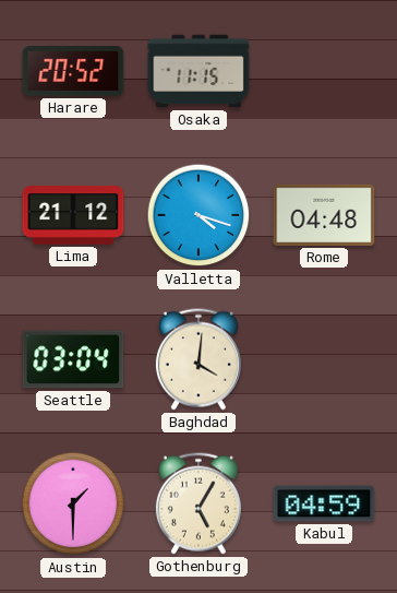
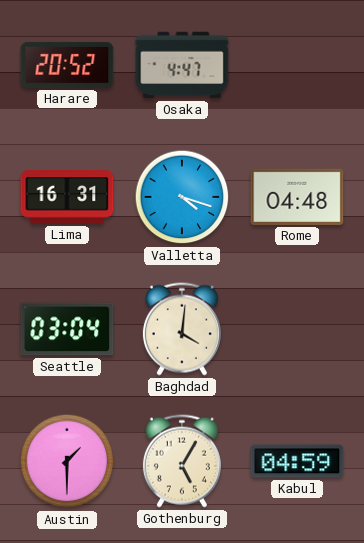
Osaka: 11:15 -> 4:47
Lima: 21:12 -> 16:31
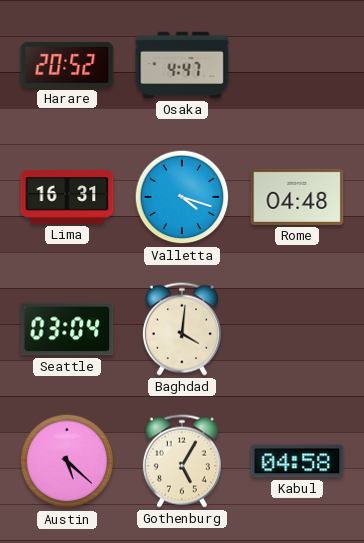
Austin: 1:30 -> 5:22
Kabul: 04:59 -> 04:58
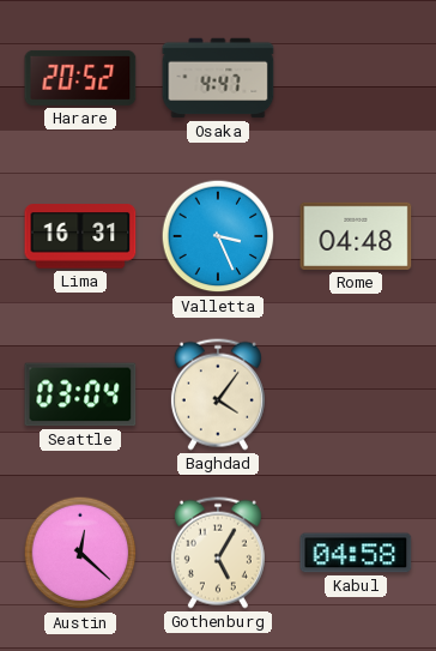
Valletta: 4:18 -> 3:26
Baghdad: 4:01 -> 4:06
Austin: 5:22 -> 12:22
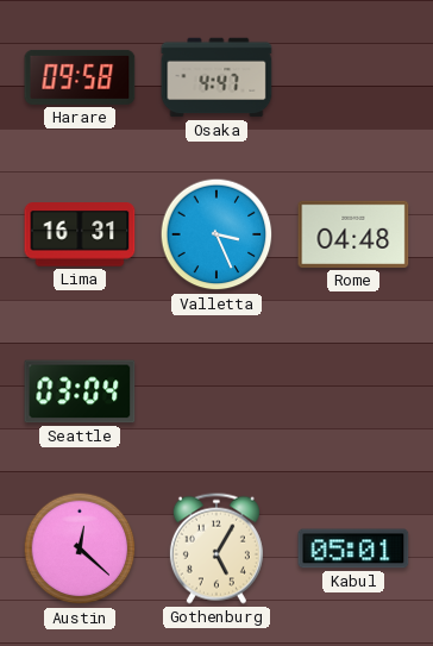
Harare: 20:52 -> 09:58
Baghdad: 4:06 -> none
Kabul: 04:58 -> 05:01
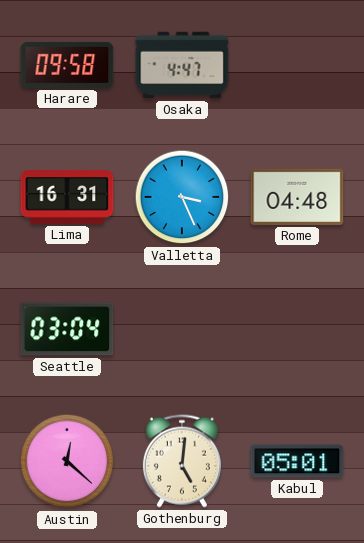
Gothenburg: 5:05 -> 5:01
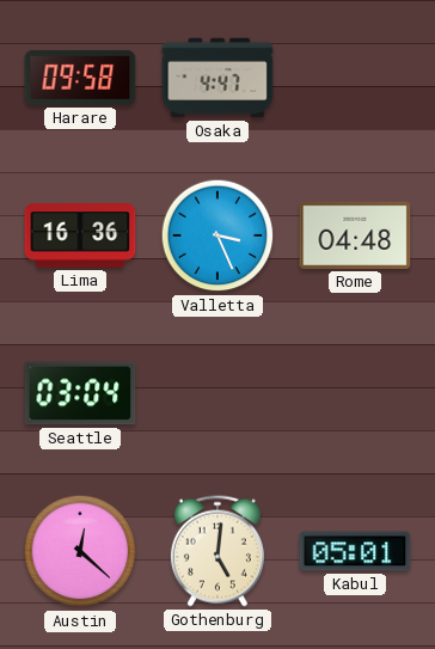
Lima: 16:31 -> 16:36
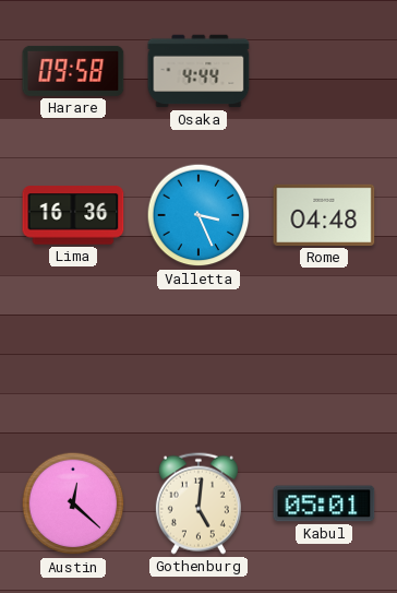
Osaka: 4:47 -> 4:44
Seattle: 03:04 -> none
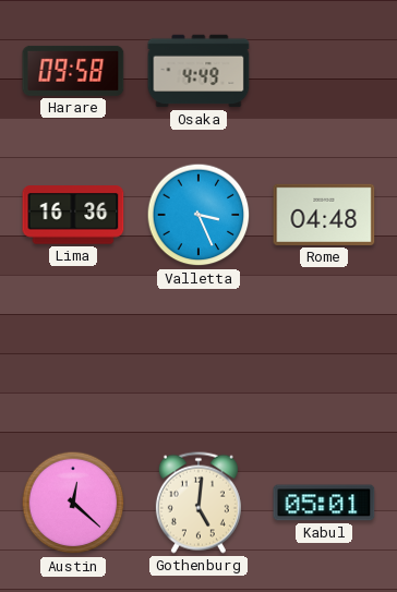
Osaka: 4:44 -> 4:49
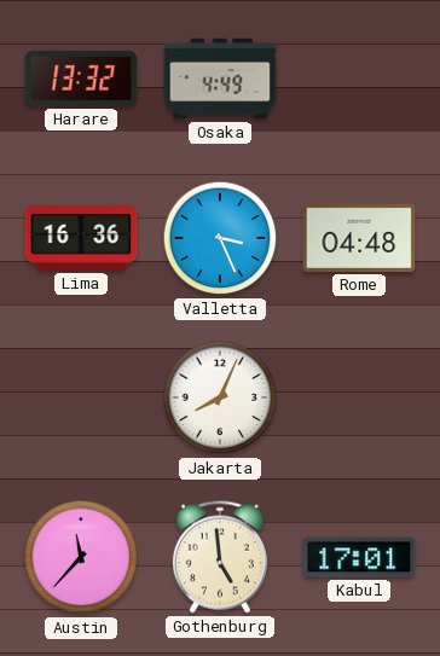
Harare: 09:58 -> 13:32
Jakarta: none -> 8:04
Austin: 12:22 -> 11:37
Gothenburg: 5:01 -> 4:59
Kabul: 05:01 -> 17:01
